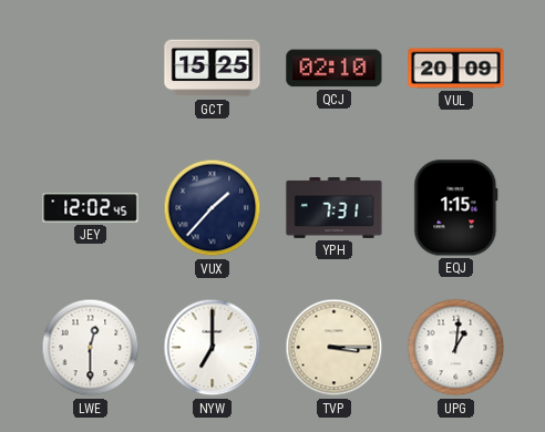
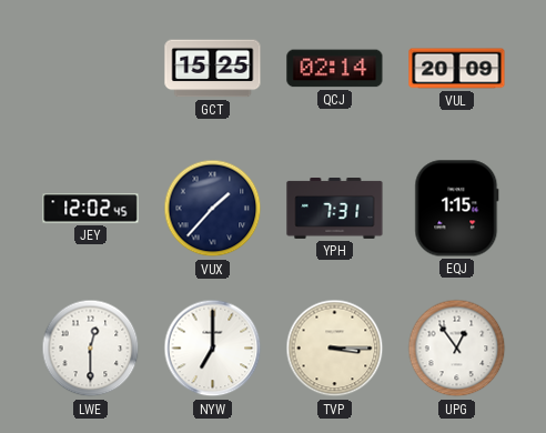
QCJ: 02:10 -> 02:14
UPG: 1:01 -> 12:54
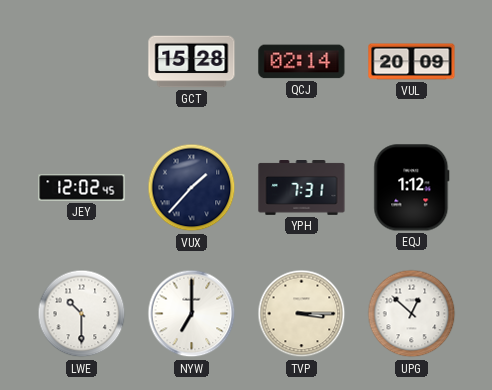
GCT: 15:25 -> 15:28
EQJ: 1:15 -> 1:12
LWE: 12:30 -> 10:30
UPG: 12:54 -> 12:52
